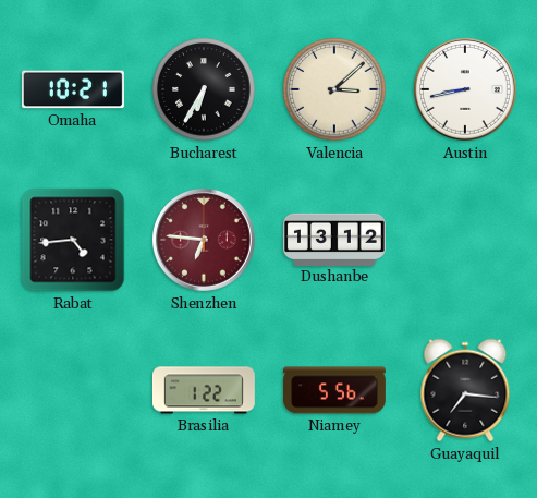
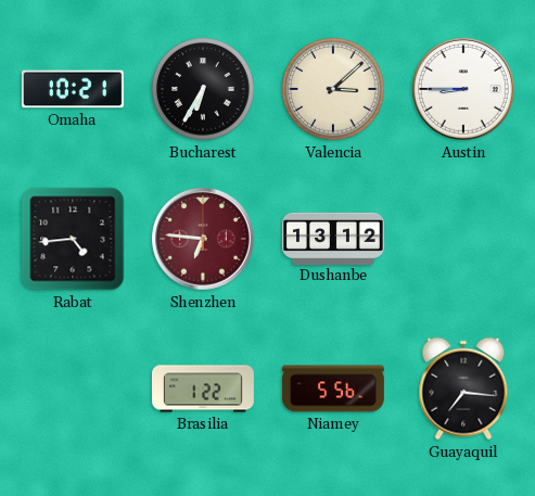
Austin: 8:43 -> 8:45
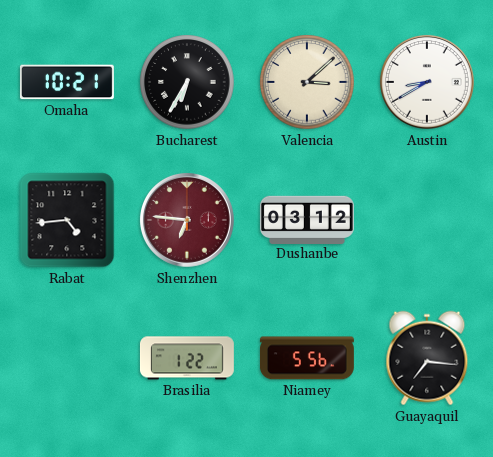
Austin: 8:45 -> 8:40
Dushanbe: 13:12 -> 03:12
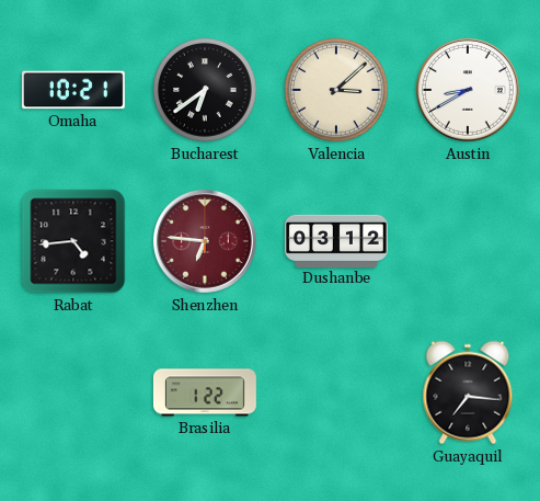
Bucharest: 6:35 -> 6:39
Niamey: 5:56 -> none
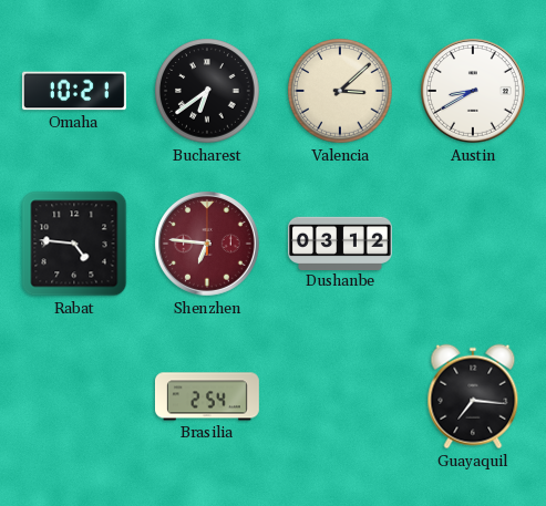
Rabat: 4:44 -> 4:46
Brasilia: 1:22 -> 2:54
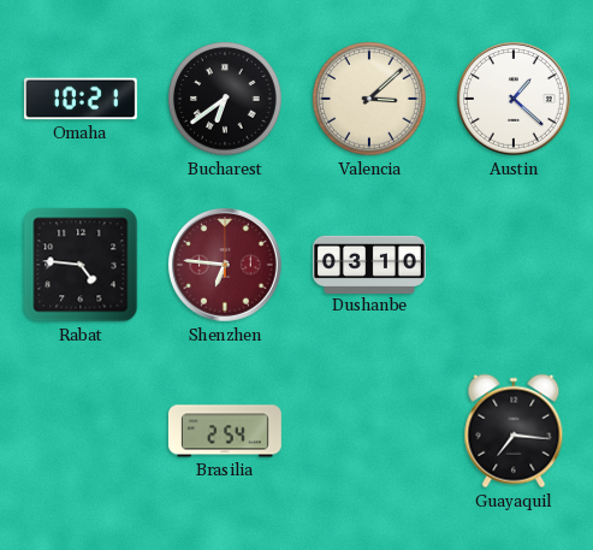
Austin: 8:40 -> 1:22
Dushanbe: 03:12 -> 03:10
